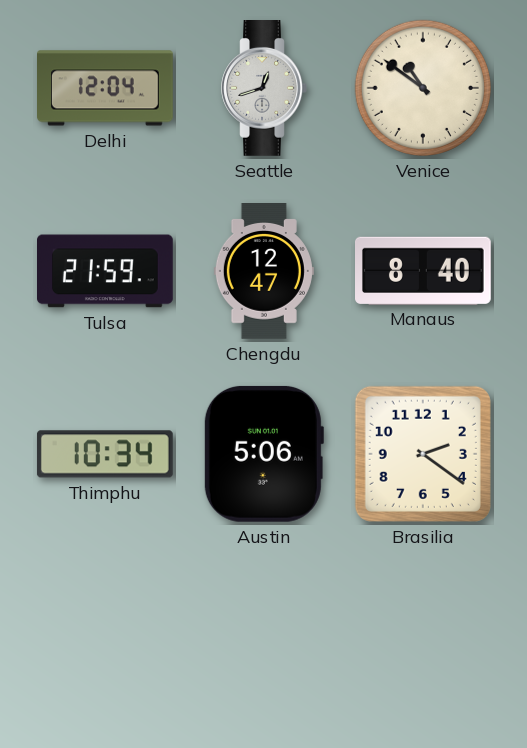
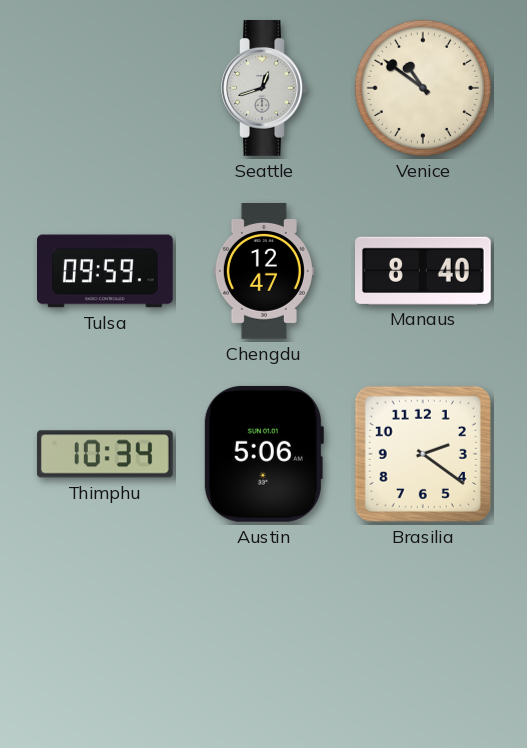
Delhi: 12:04 -> none
Tulsa: 21:59 -> 09:59
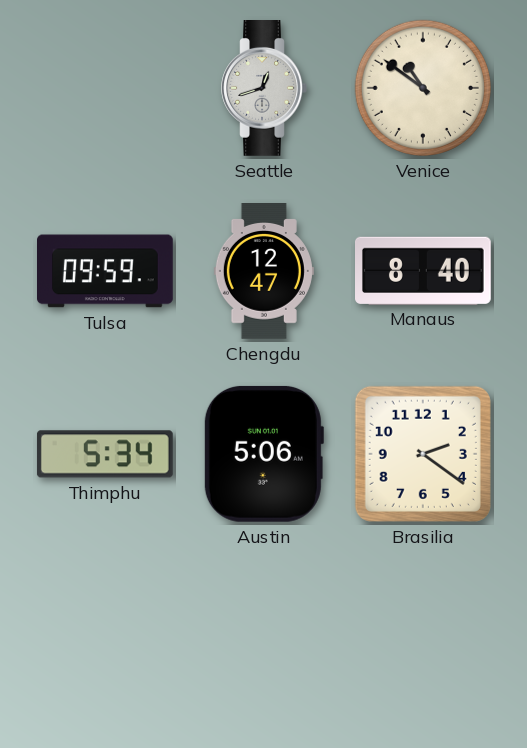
Thimphu: 10:34 -> 5:34
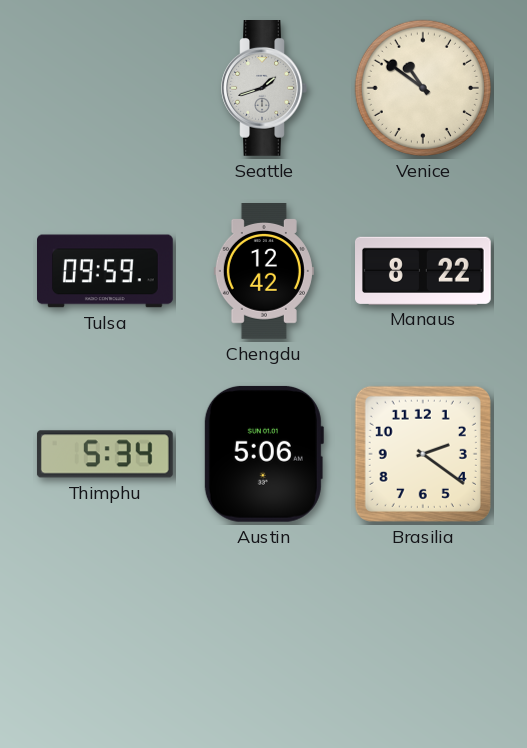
Seattle: 12:42 -> 1:42
Chengdu: 12:47 -> 12:42
Manaus: 8:40 -> 8:22
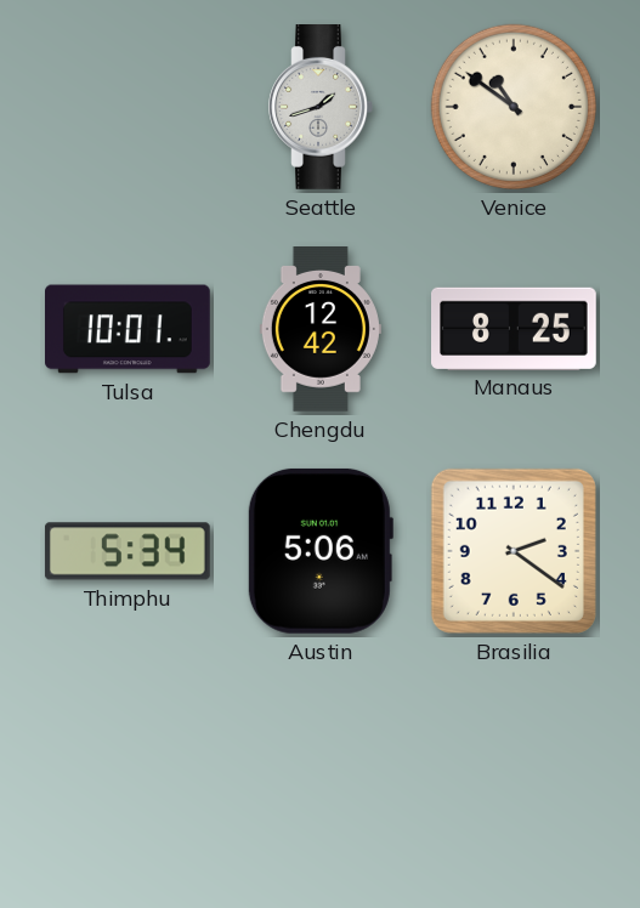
Tulsa: 09:59 -> 10:01
Manaus: 8:22 -> 8:25
